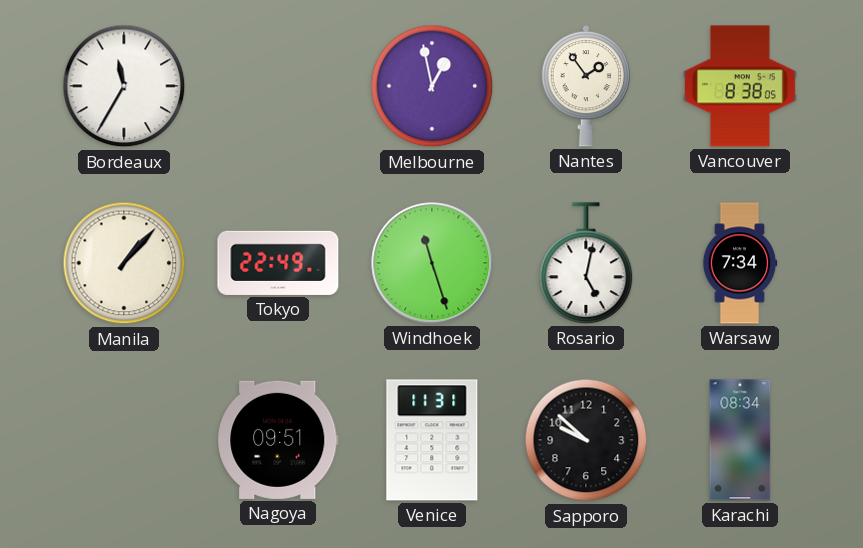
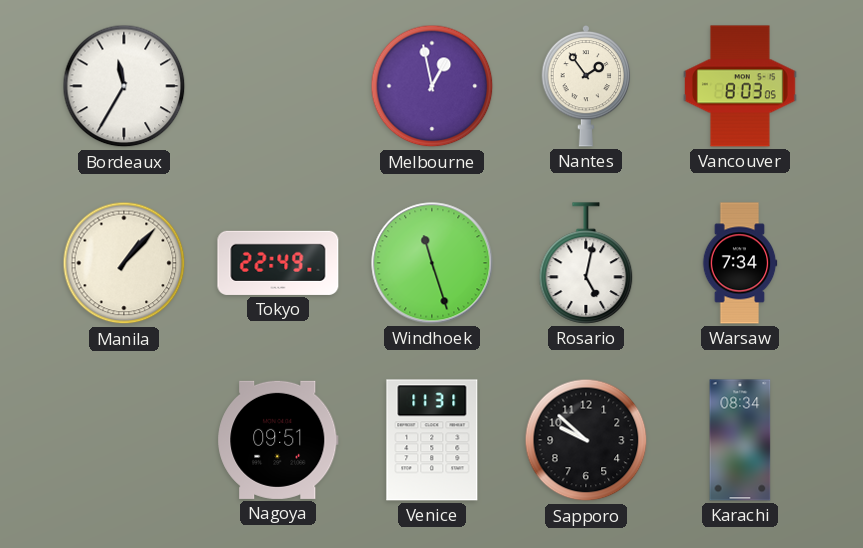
Vancouver: 8:38 -> 8:03
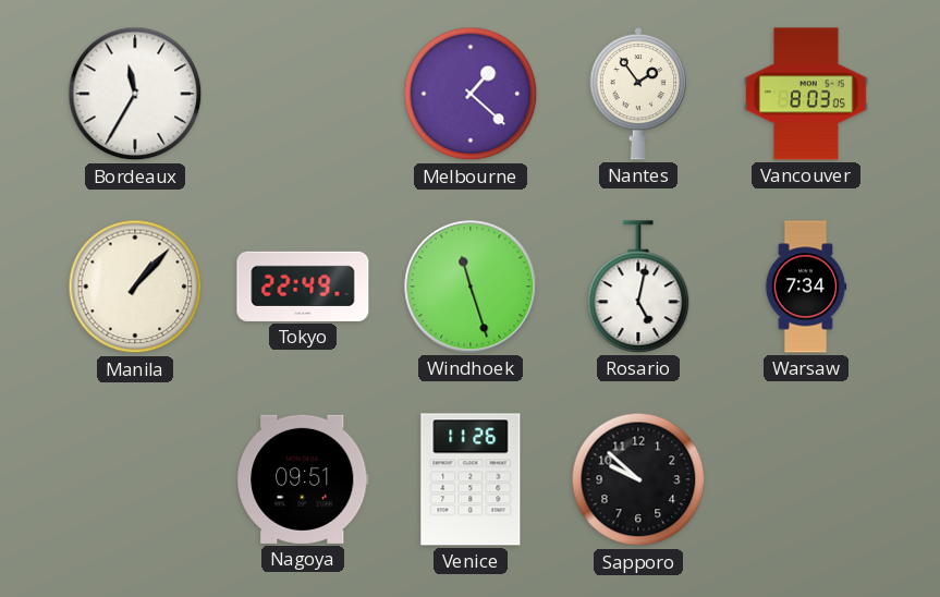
Melbourne: 12:58 -> 1:22
Venice: 11:31 -> 11:26
Karachi: 08:34 -> none
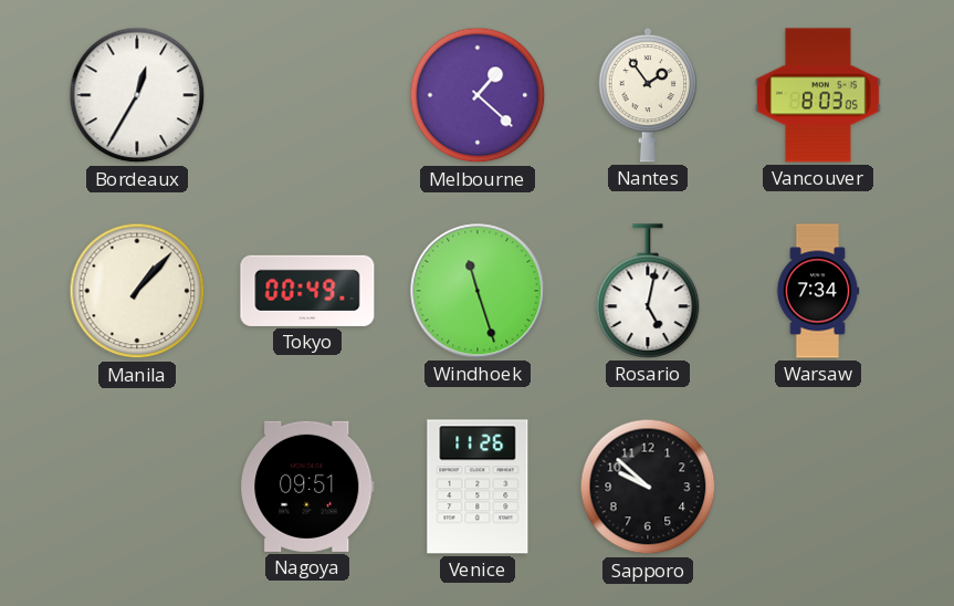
Bordeaux: 11:35 -> 12:35
Tokyo: 22:49 -> 00:49
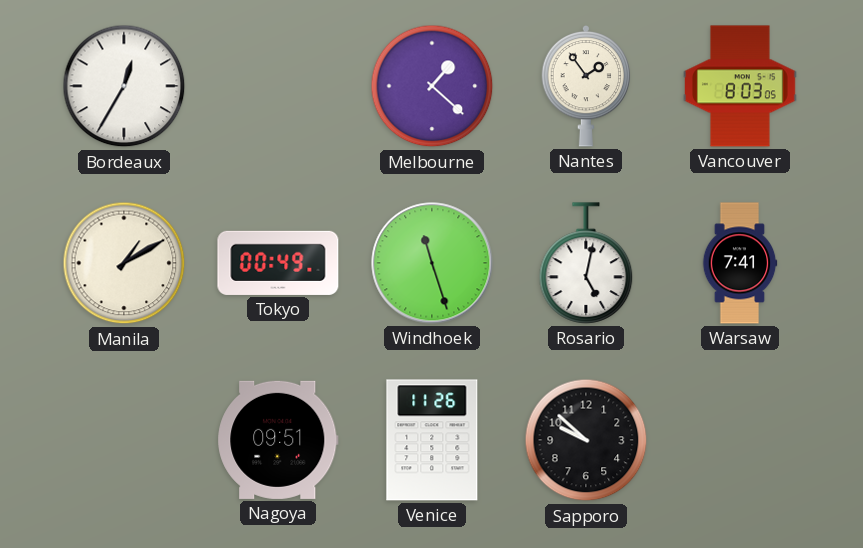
Manila: 1:07 -> 1:10
Warsaw: 7:34 -> 7:41
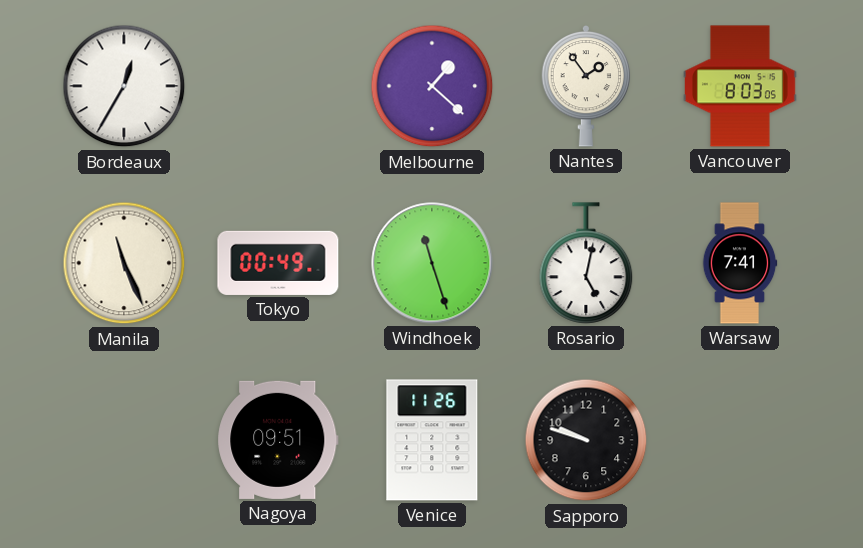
Manila: 1:10 -> 11:26
Sapporo: 9:52 -> 9:48
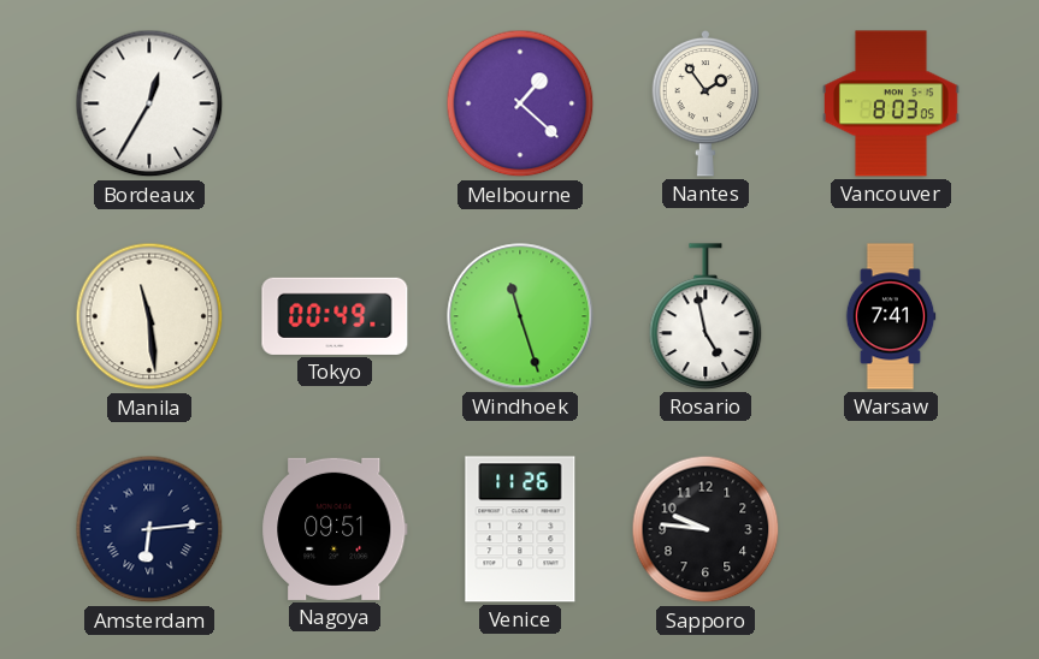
Manila: 11:26 -> 11:29
Rosario: 5:02 -> 4:58
Amsterdam: none -> 6:14
Sapporo: 9:48 -> 9:46
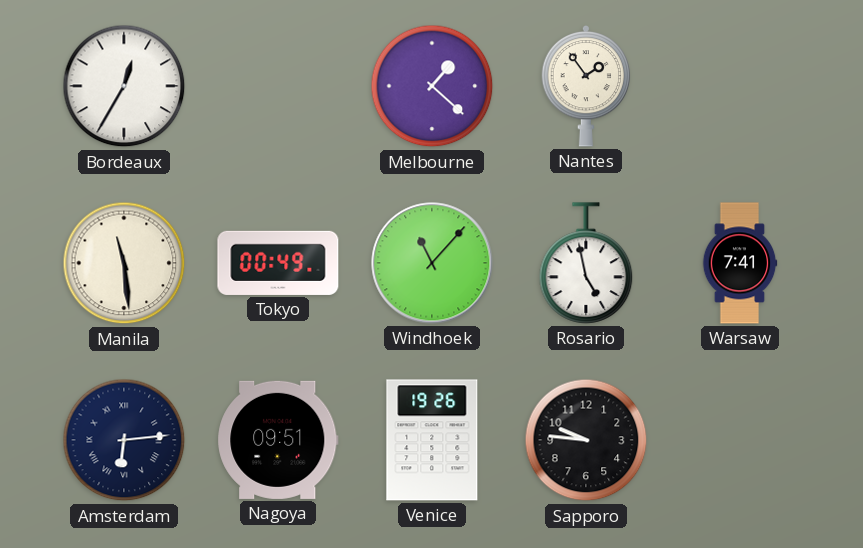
Vancouver: 8:03 -> none
Windhoek: 11:27 -> 11:07
Venice: 11:26 -> 19:26
